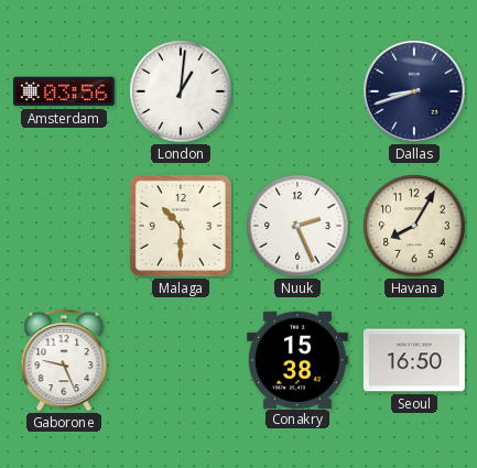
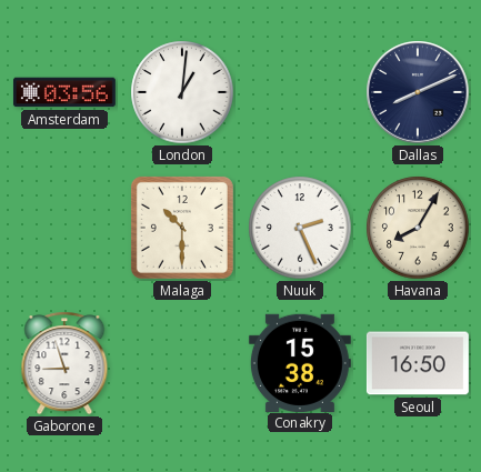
Dallas: 8:42 -> 8:11
Gaborone: 9:26 -> 8:57
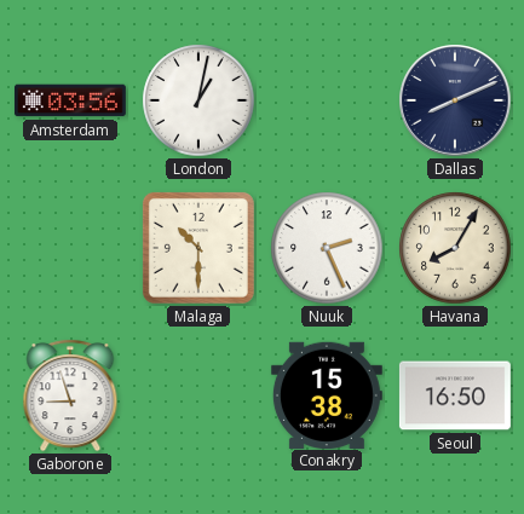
London: 1:01 -> 1:02
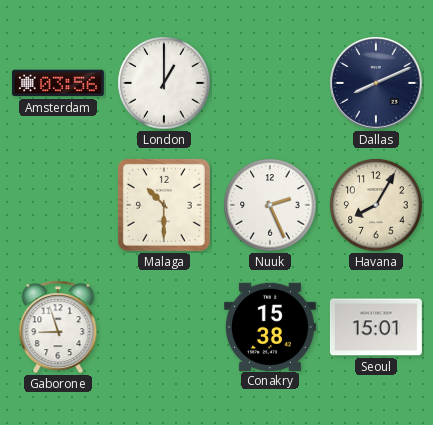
London: 1:02 -> 1:00
Seoul: 16:50 -> 15:01
